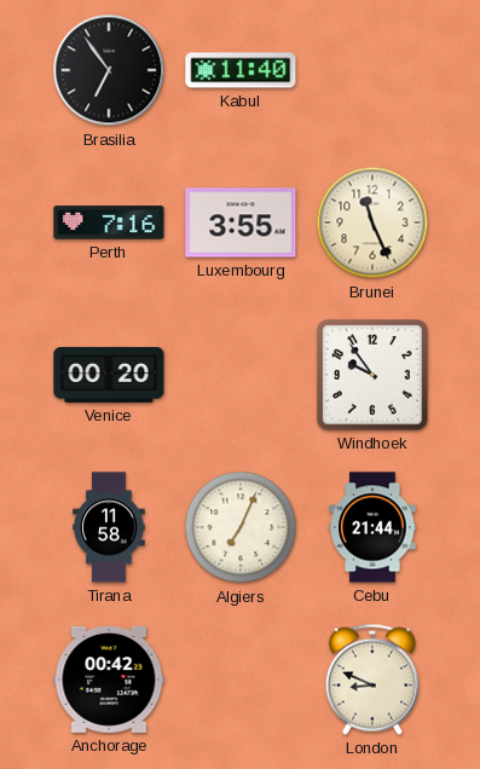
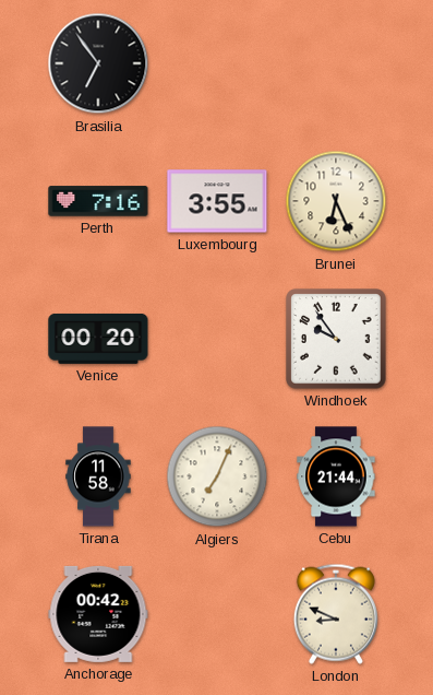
Kabul: 11:40 -> none
Brunei: 11:26 -> 6:26
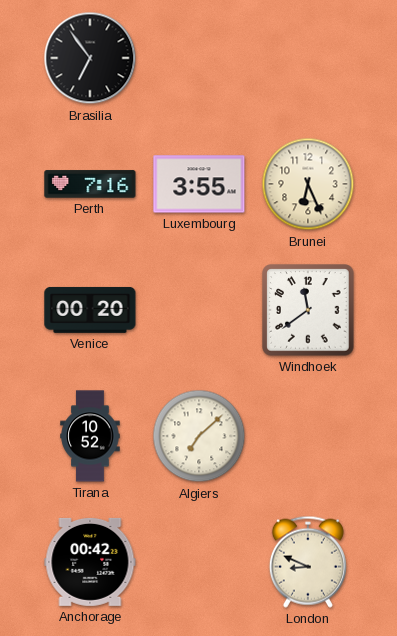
Windhoek: 9:54 -> 11:39
Tirana: 11:58 -> 10:52
Algiers: 7:04 -> 7:08
Cebu: 21:44 -> none
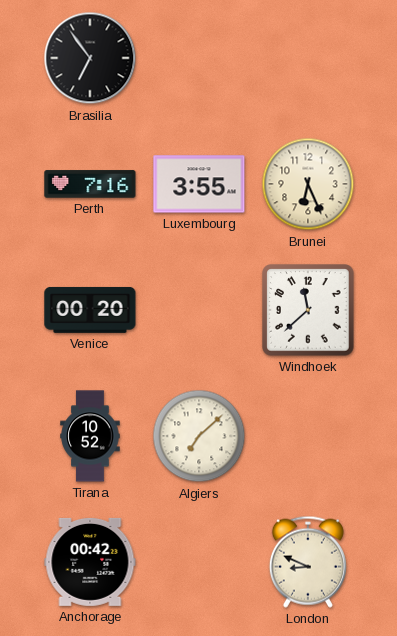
Windhoek: 11:39 -> 11:38
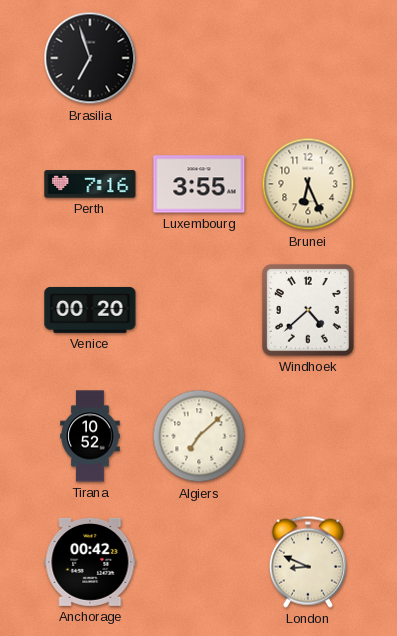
Brasilia: 6:54 -> 6:57
Windhoek: 11:38 -> 4:38
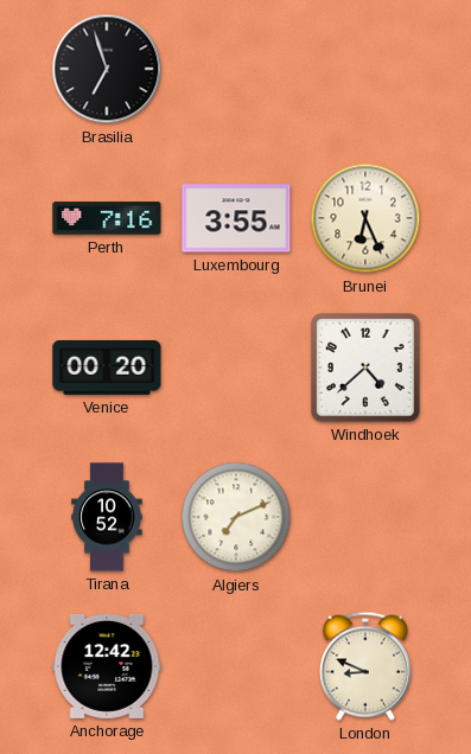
Algiers: 7:08 -> 7:11
Anchorage: 00:42 -> 12:42
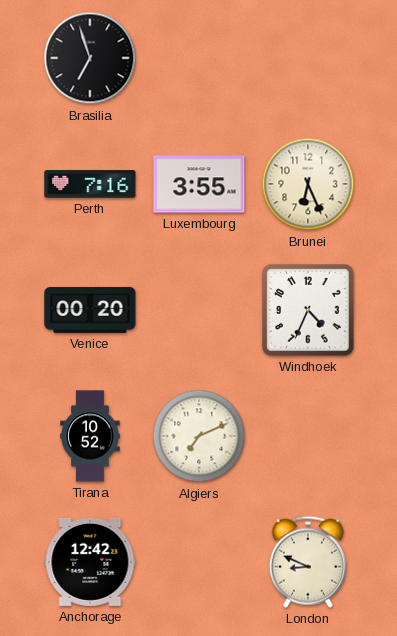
Windhoek: 4:38 -> 4:34
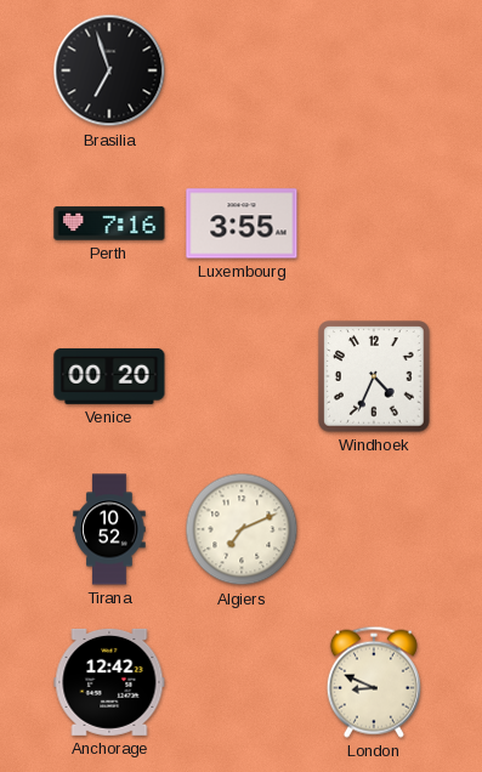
Brunei: 6:26 -> none
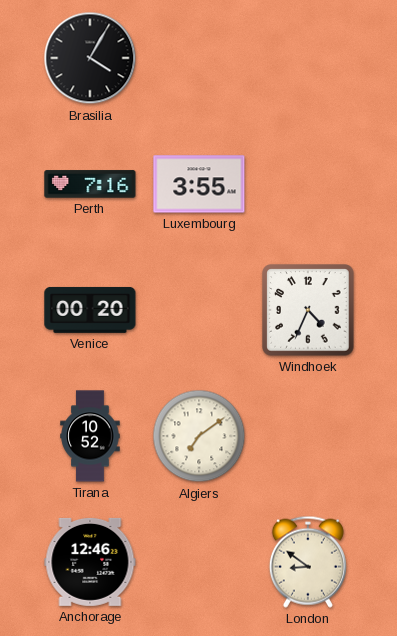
Brasilia: 6:57 -> 4:05
Algiers: 7:11 -> 7:09
Anchorage: 12:42 -> 12:46
London: 8:49 -> 8:51
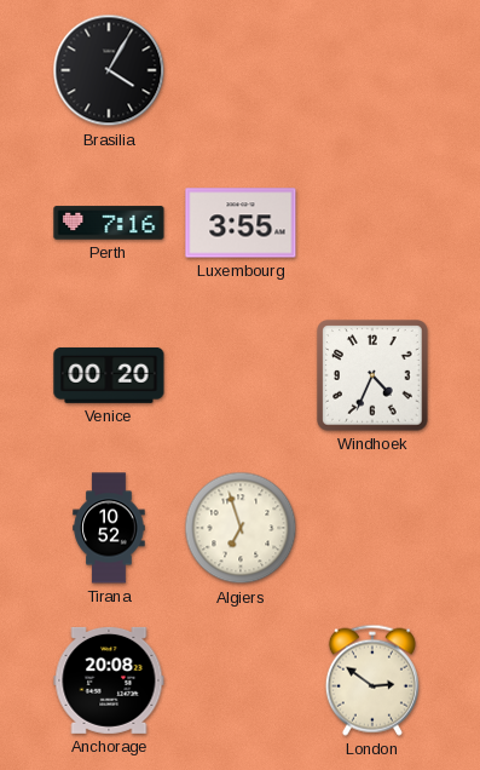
Algiers: 7:09 -> 6:57
Anchorage: 12:46 -> 20:08
London: 8:51 -> 2:51
